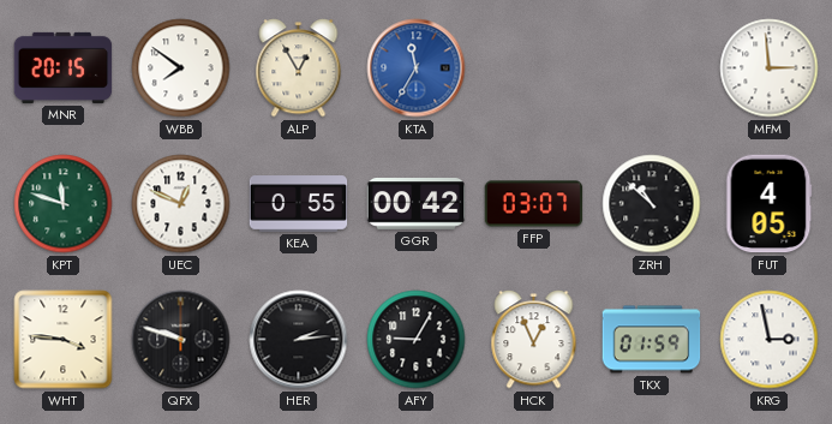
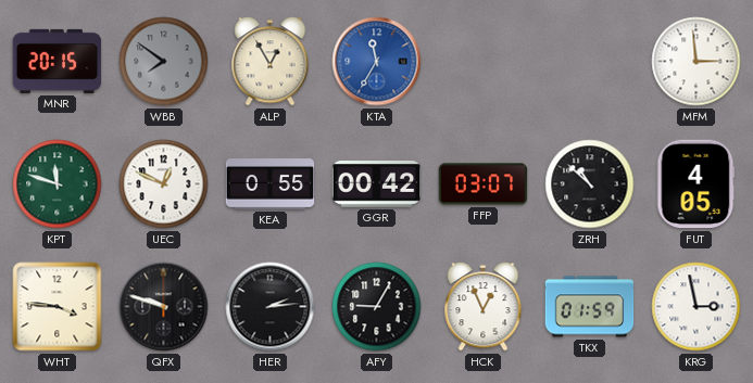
WBB dial: white -> grey
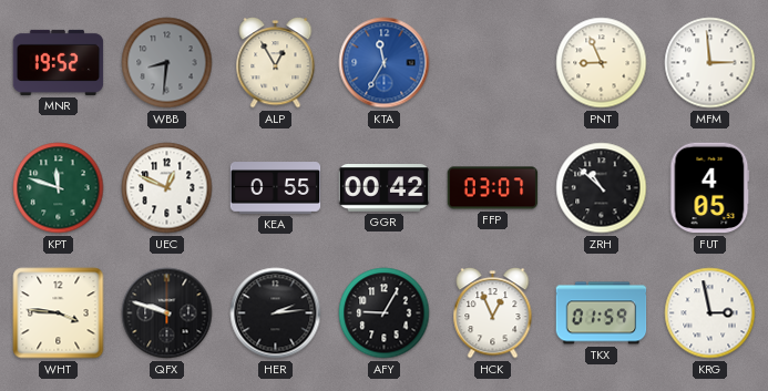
MNR: 20:15 -> 19:52
WBB: 7:51 -> 8:31
PNT: none -> 8:56
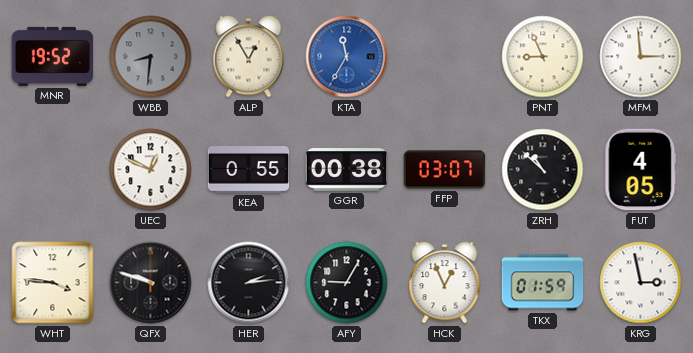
KPT: 11:48 -> none
GGR: 00:42 -> 00:38
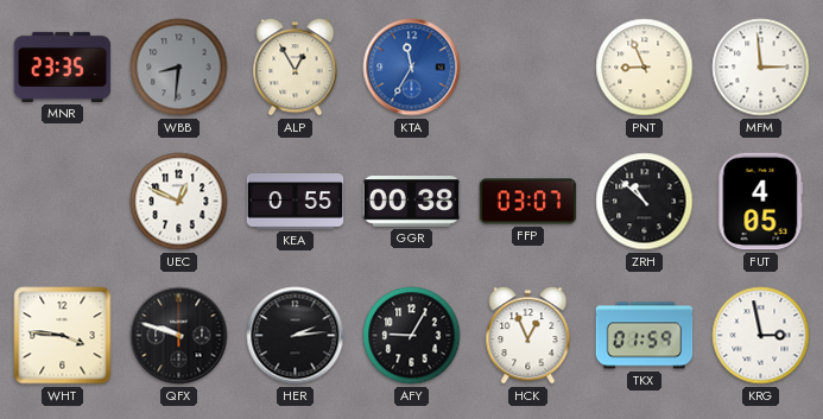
MNR: 19:52 -> 23:35
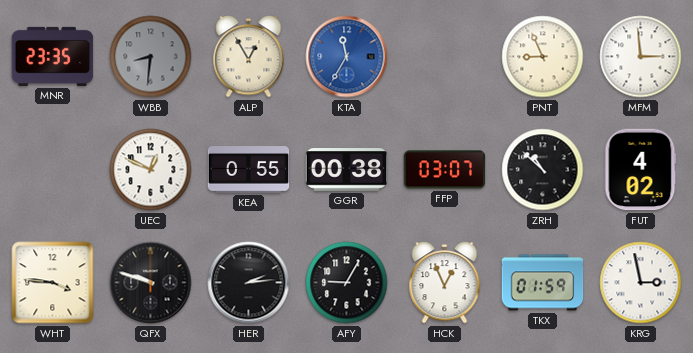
FUT: 4:05 -> 4:02
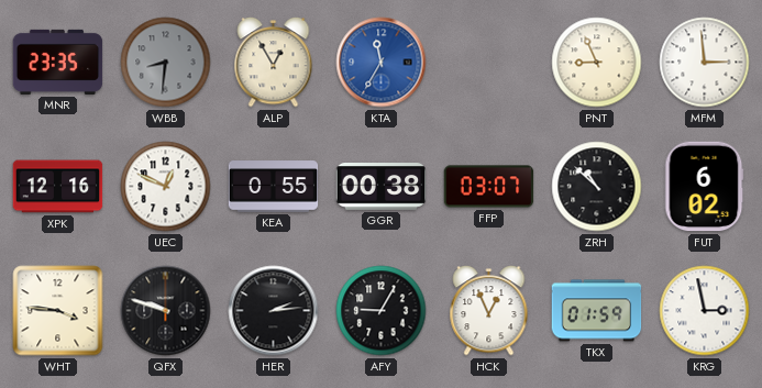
XPK: none -> 12:16
FUT: 4:02 -> 6:02
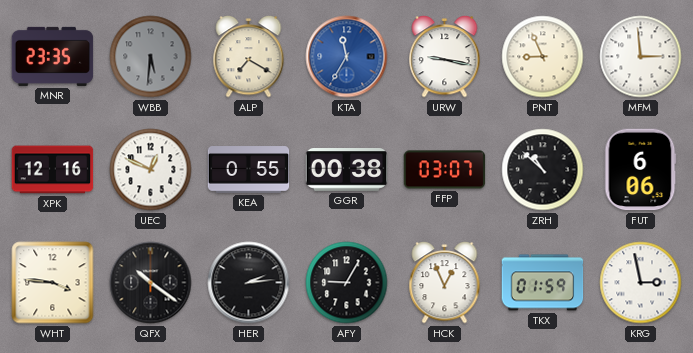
WBB: 8:31 -> 5:31
ALP: 12:55 -> 7:20
URW: none -> 9:17
FUT: 6:02 -> 6:06
QFX: 9:48 -> 10:21
